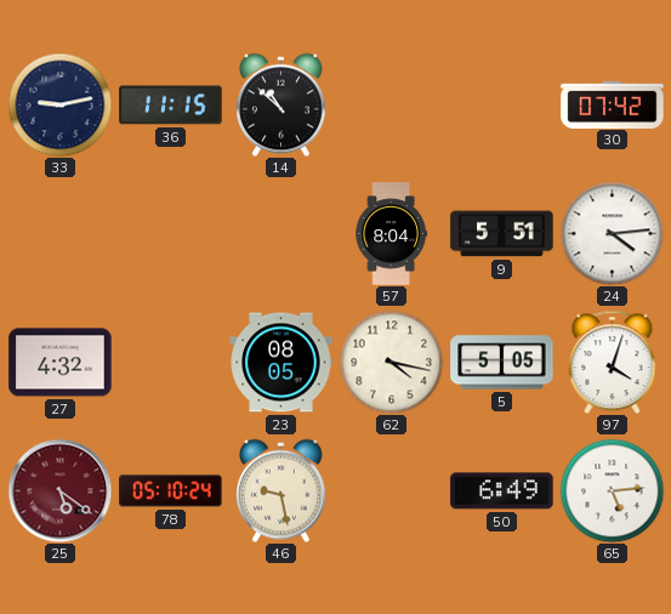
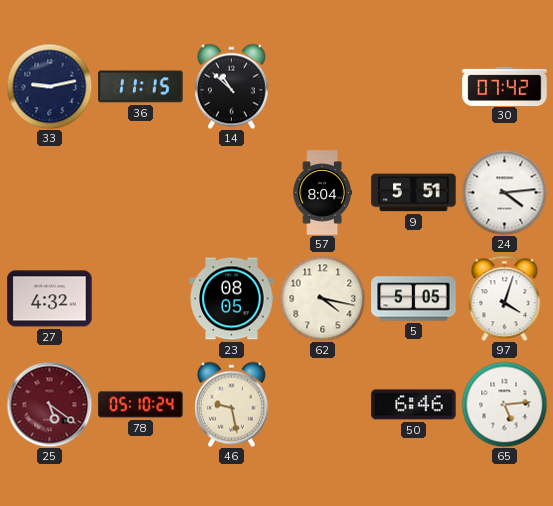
50: 6:49 -> 6:46
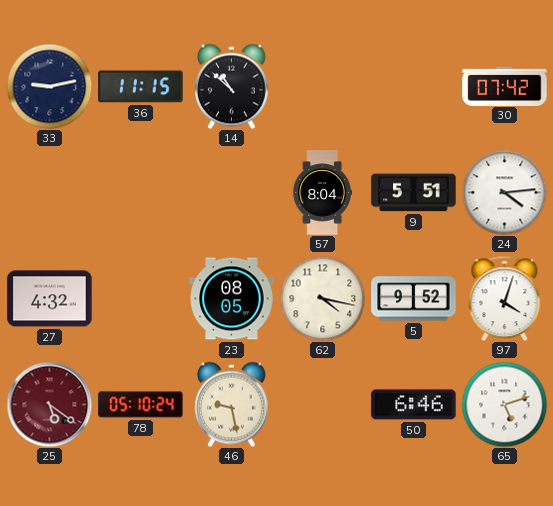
5: 5:05 -> 9:52
65: 5:14 -> 5:12
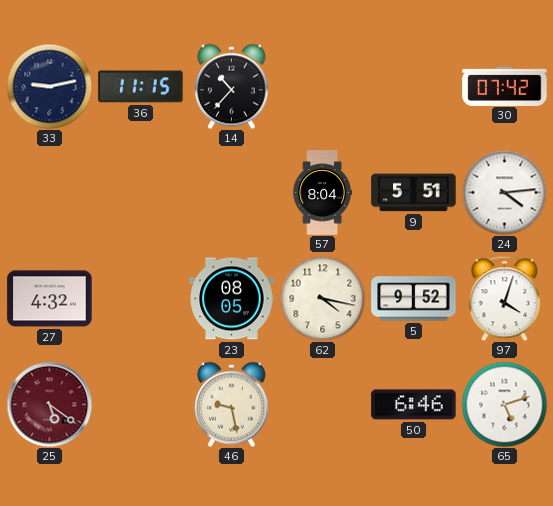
14: 10:52 -> 10:37
78: 05:10 -> none
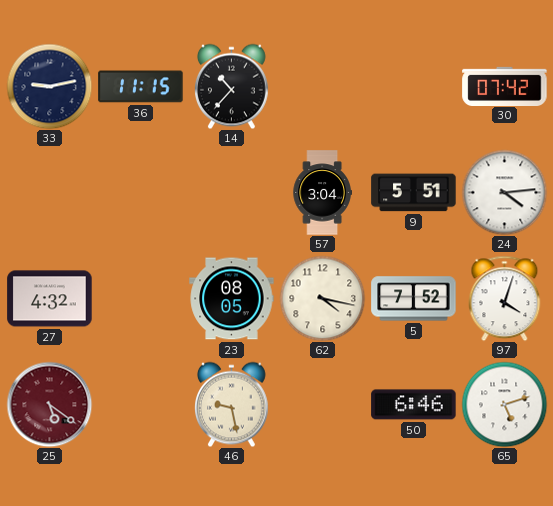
57: 8:04 -> 3:04
5: 9:52 -> 7:52
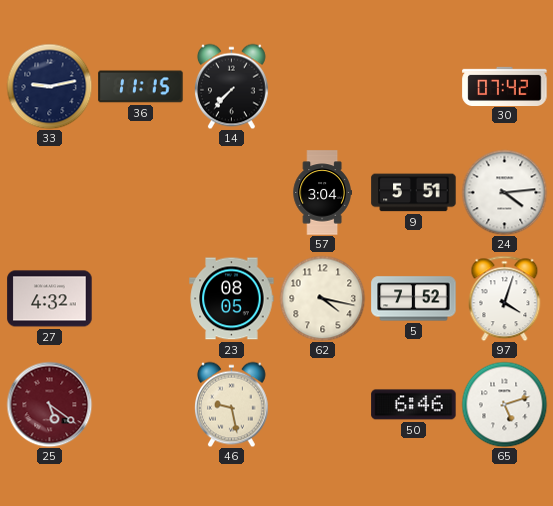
14: 10:37 -> 7:37
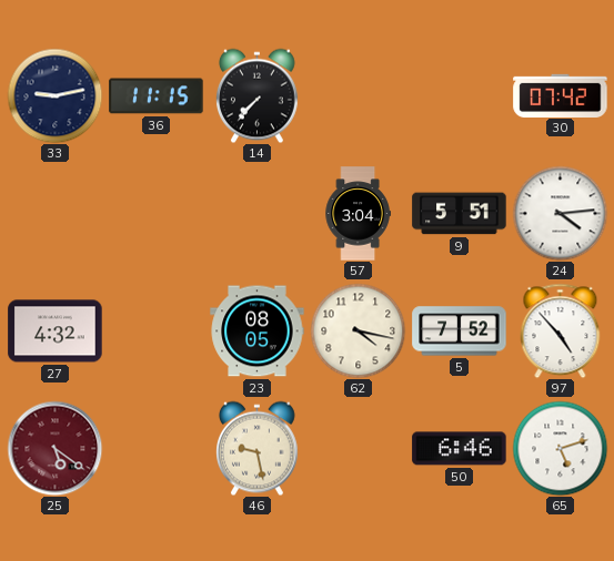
97: 4:03 -> 4:53
